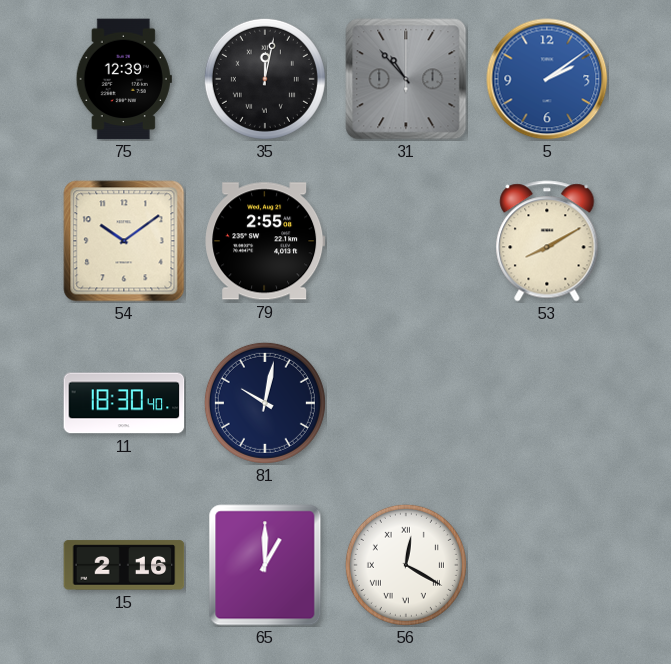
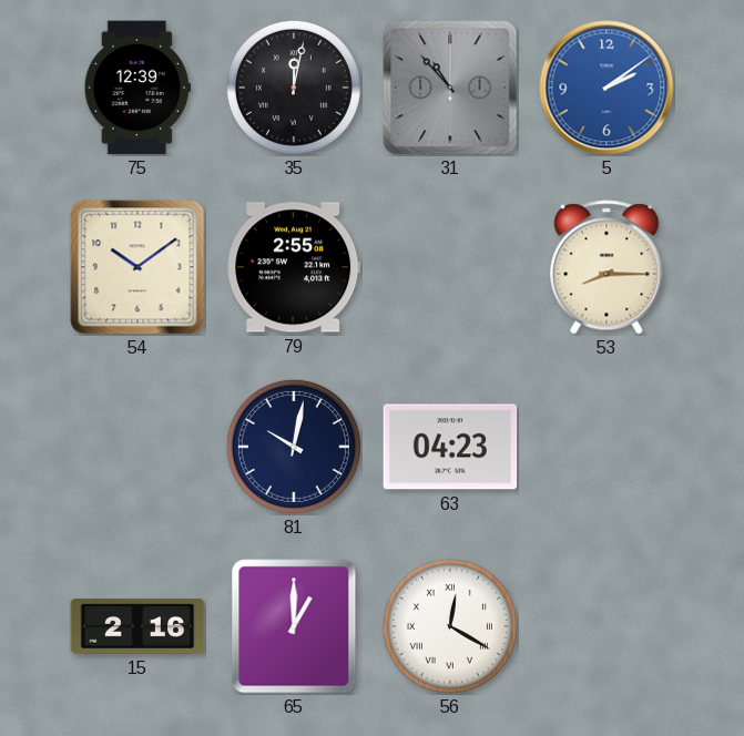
53: 8:10 -> 8:15
11: 18:30 -> none
63: none -> 04:23
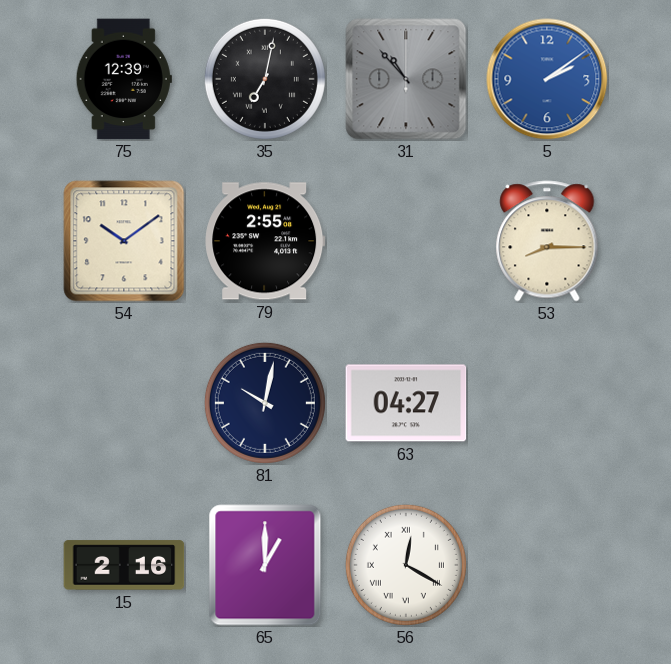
35: 12:02 -> 7:02
63: 04:23 -> 04:27
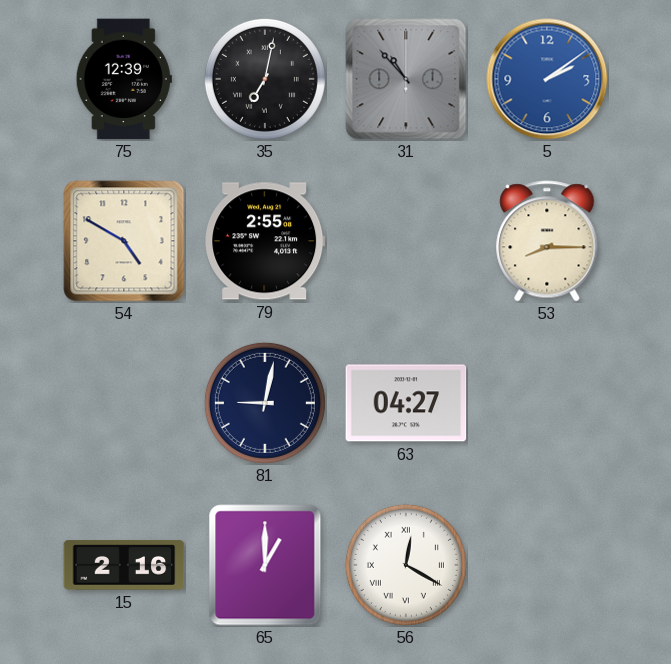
54: 10:09 -> 4:50
81: 10:02 -> 9:02
